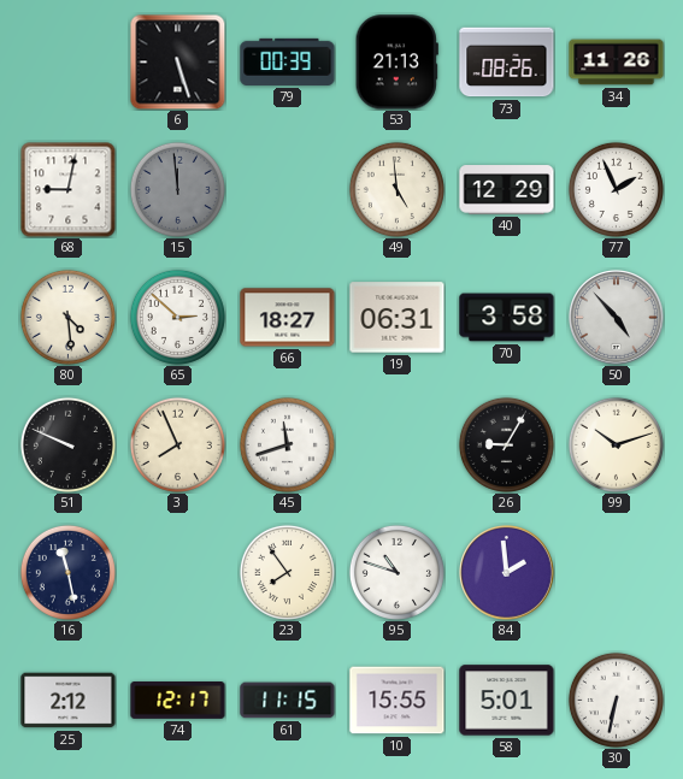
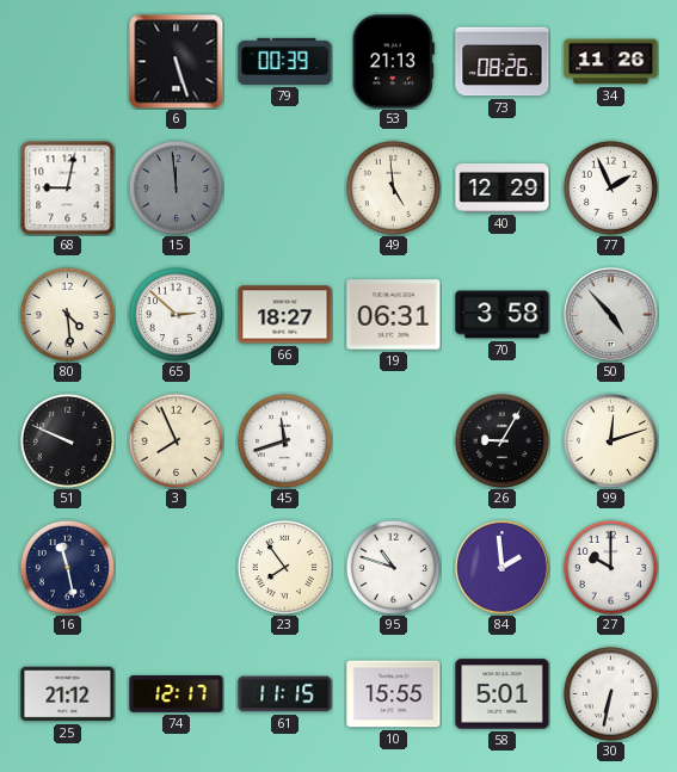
99: 10:12 -> 12:12
27: none -> 10:00
25: 2:12 -> 21:12
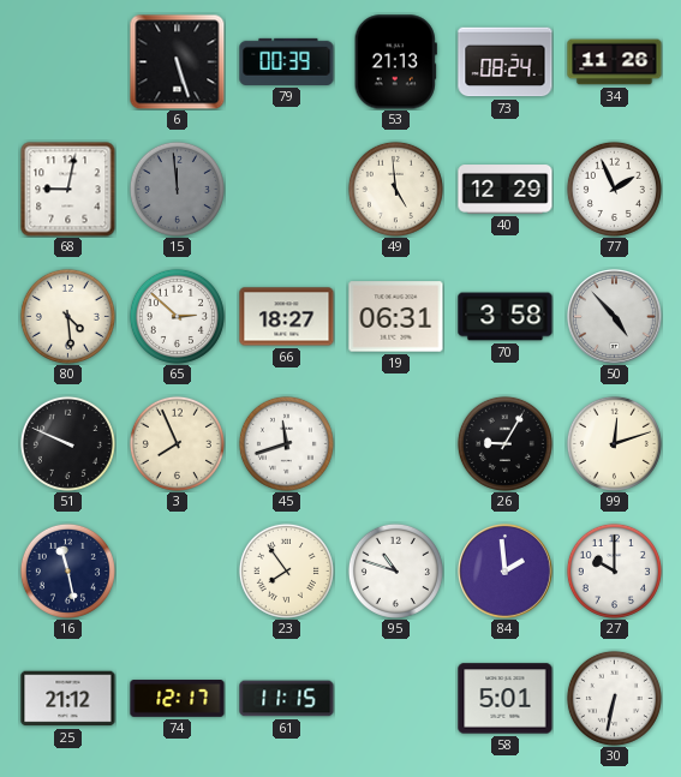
73: 08:26 -> 08:24
10: 15:55 -> none
